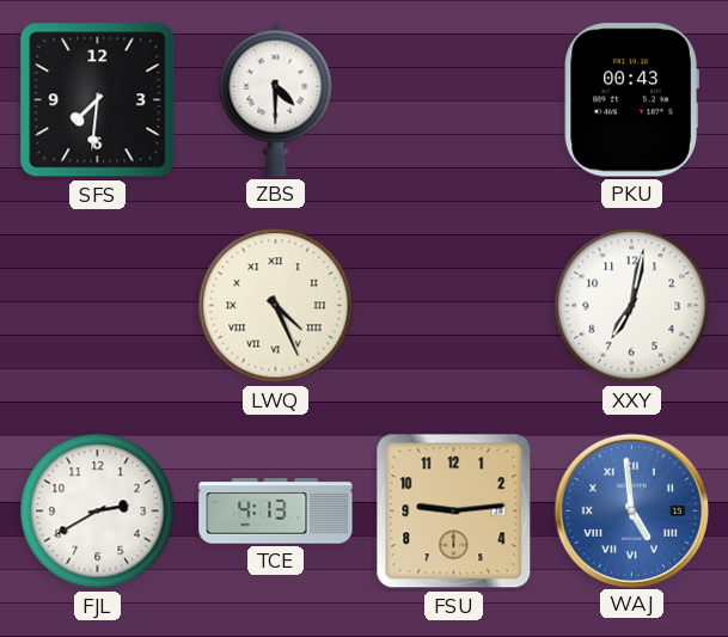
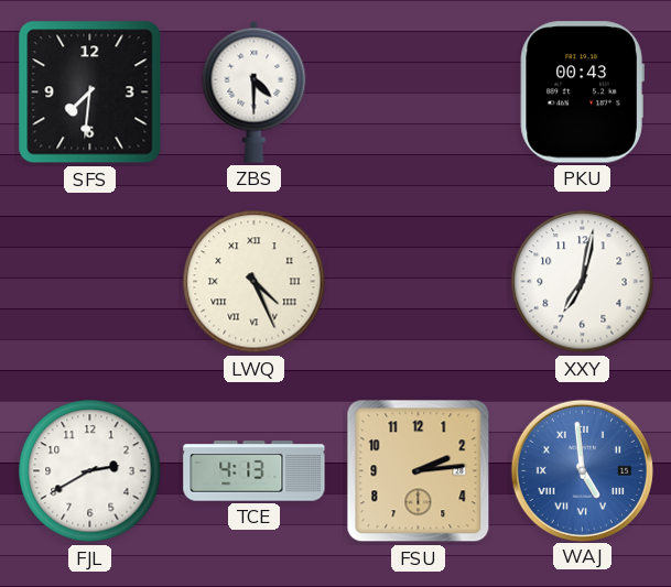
FSU: 9:14 -> 2:14
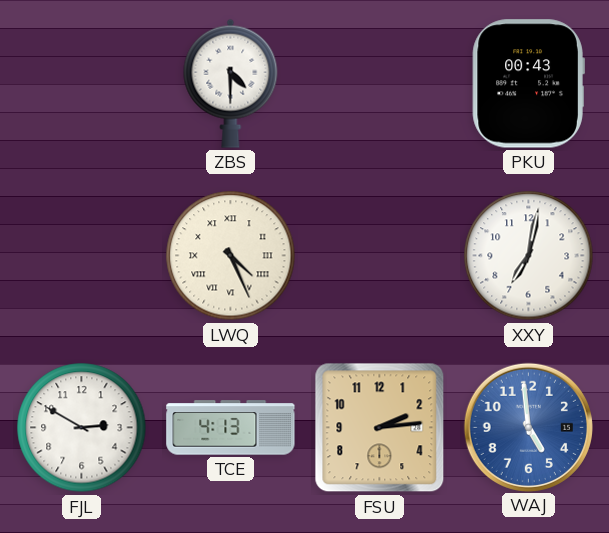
SFS: 7:31 -> none
FJL: 2:40 -> 2:50
WAJ numerals: Roman -> Arabic
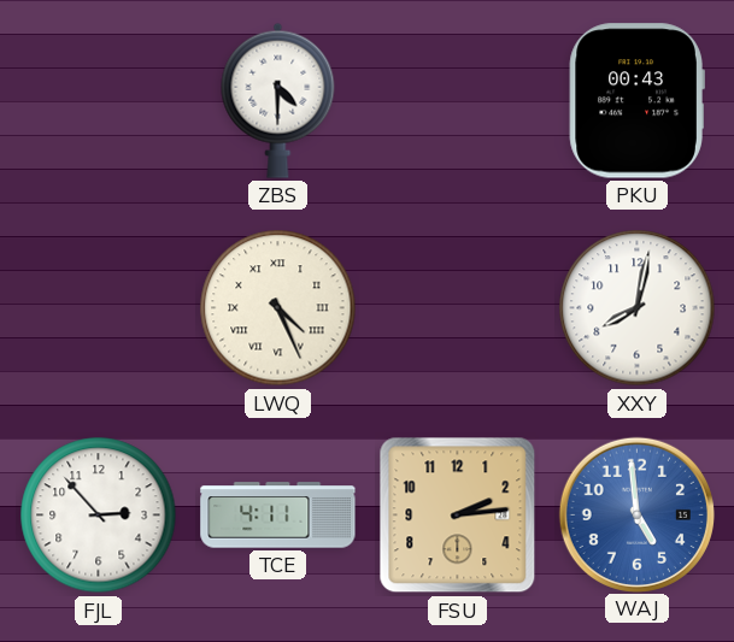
XXY: 7:02 -> 8:02
FJL: 2:50 -> 2:53
TCE: 4:13 -> 4:11
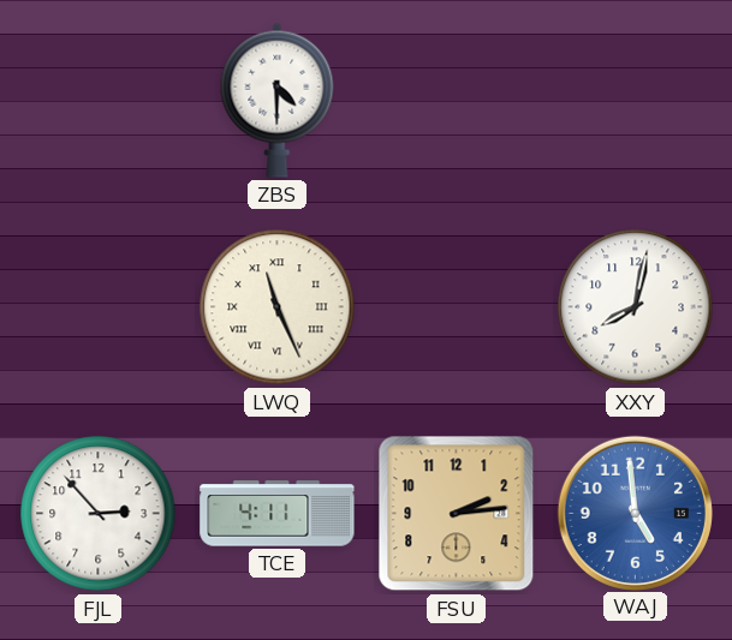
PKU: 00:43 -> none
LWQ: 4:26 -> 11:26
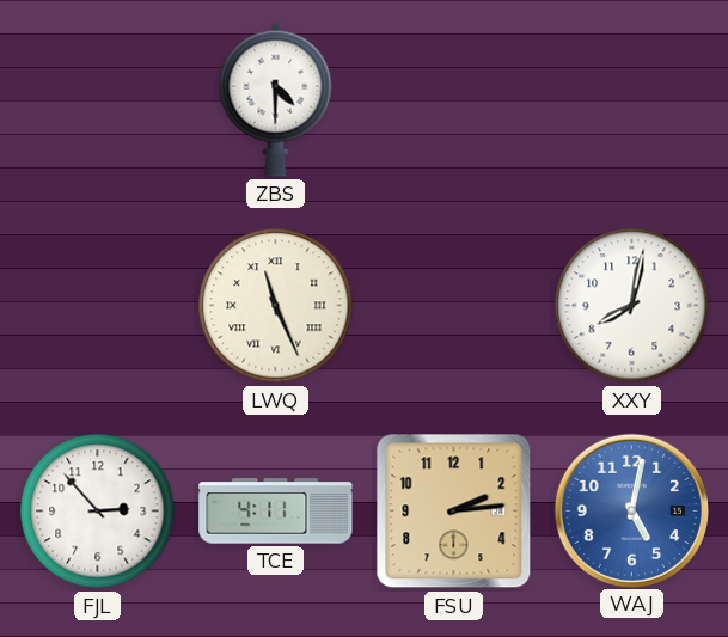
WAJ: 4:59 -> 5:02
